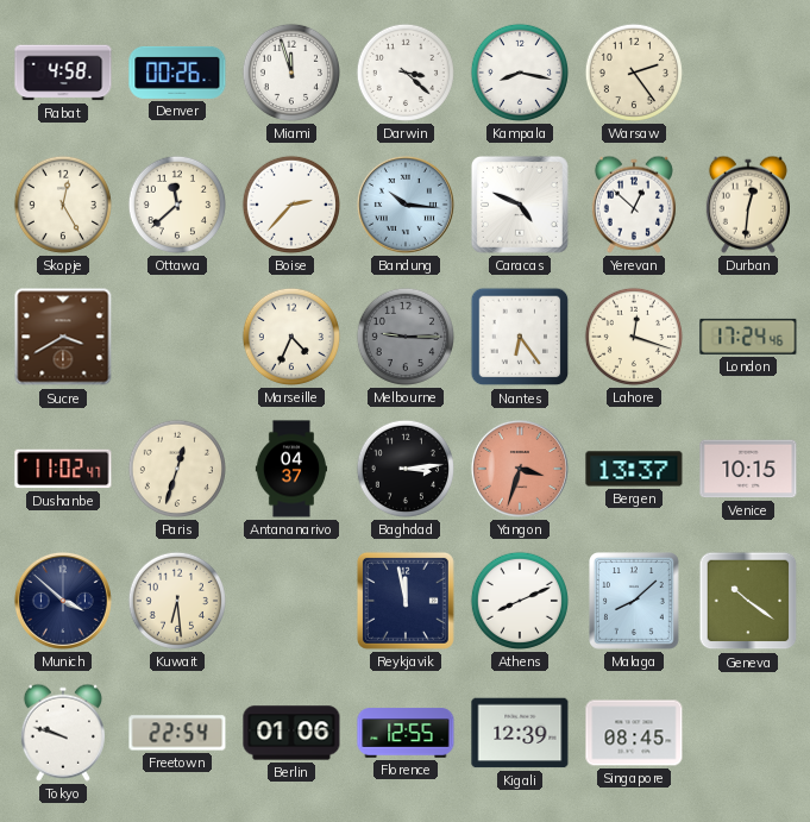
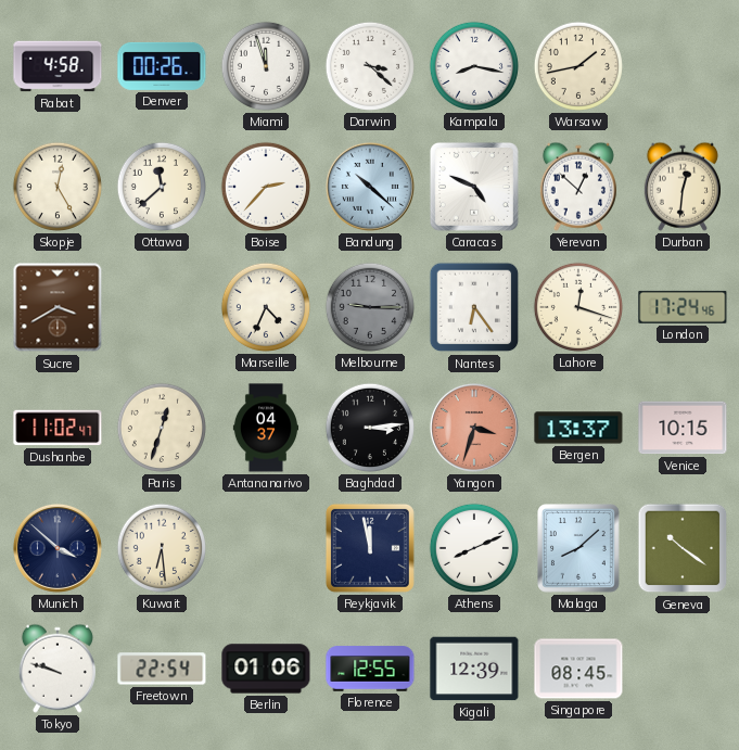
Warsaw: 2:24 -> 1:43
Bandung: 10:16 -> 10:22
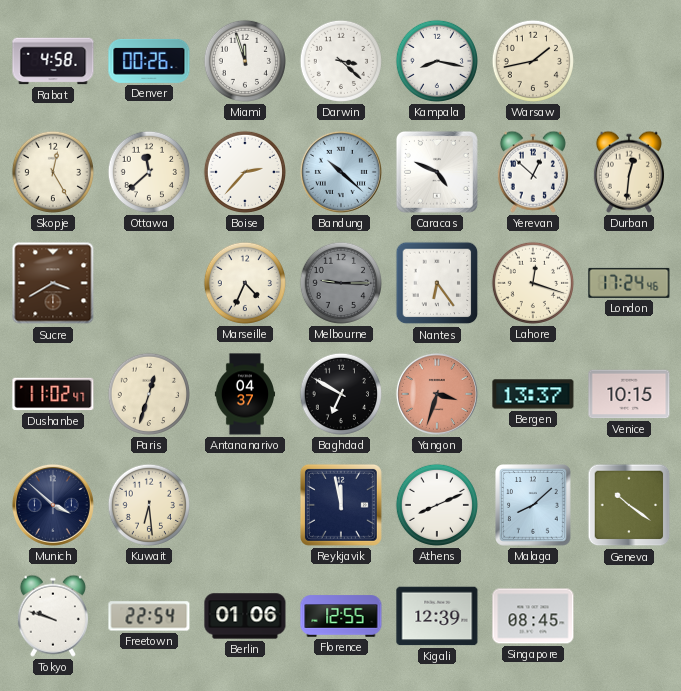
Baghdad: 3:14 -> 6:50
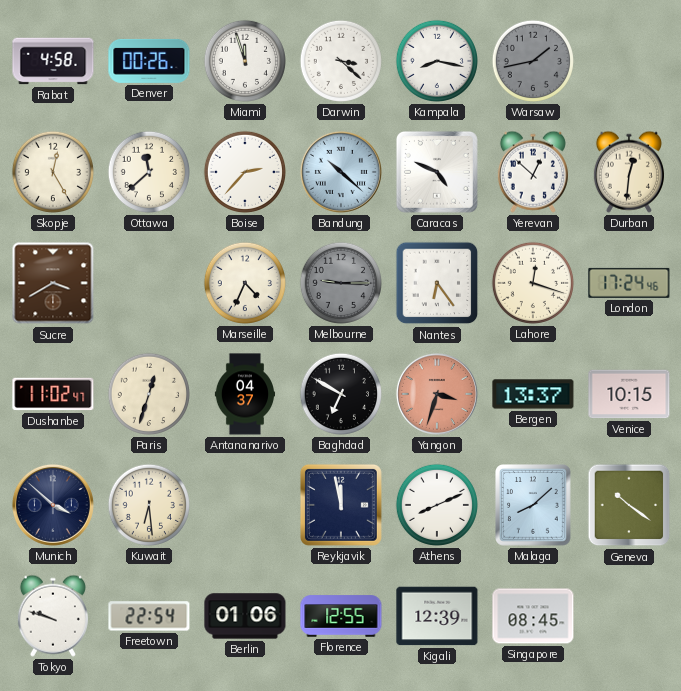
Warsaw dial: cream -> grey
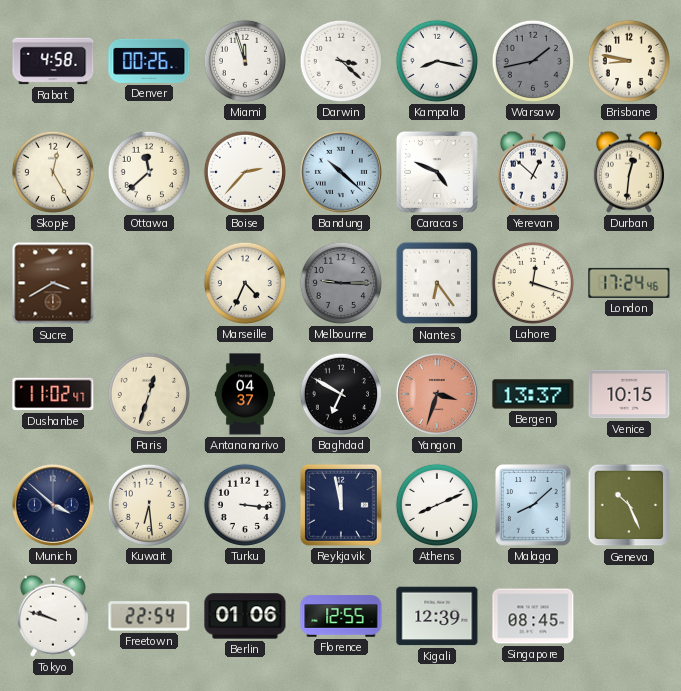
Brisbane: none -> 8:47
Turku: none -> 3:16
Geneva: 10:21 -> 10:26
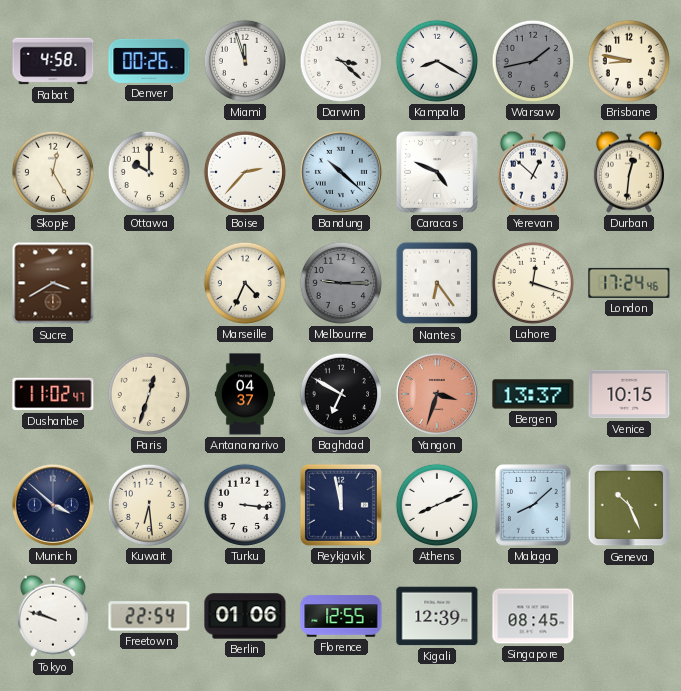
Kampala: 8:17 -> 8:20
Ottawa: 11:38 -> 10:00
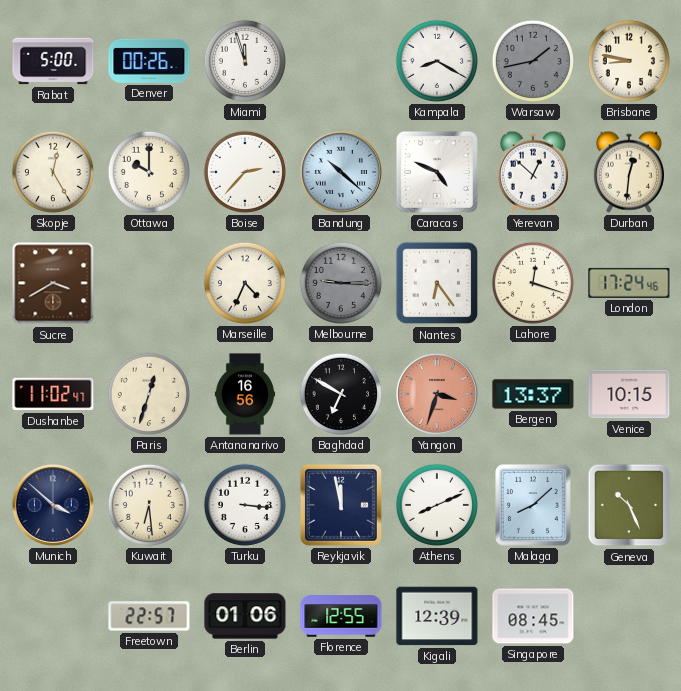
Rabat: 4:58 -> 5:00
Darwin: 3:22 -> none
Antananarivo: 04:37 -> 16:56
Tokyo: 9:48 -> none
Freetown: 22:54 -> 22:57
